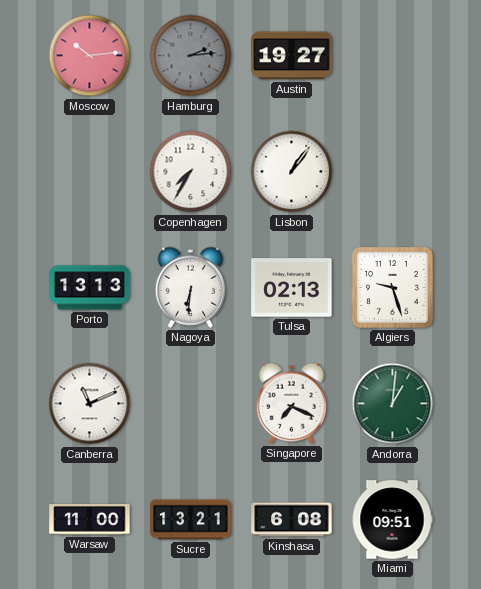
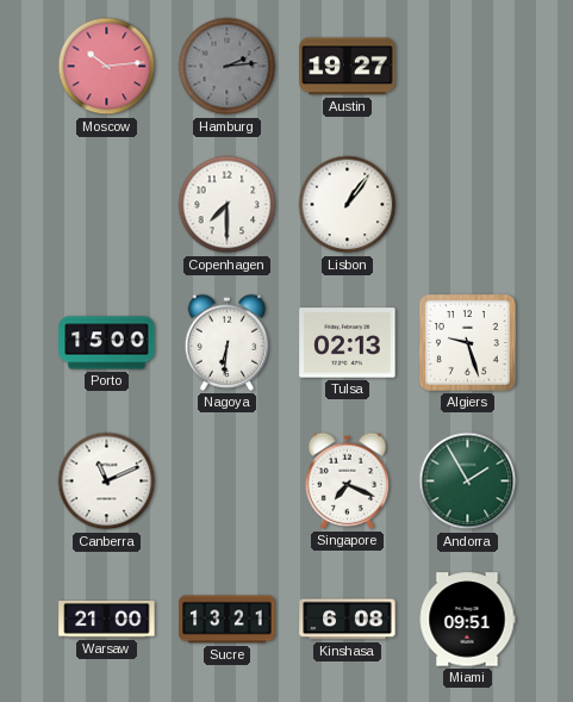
Copenhagen: 7:35 -> 7:30
Porto: 13:13 -> 15:00
Andorra: 1:01 -> 1:55
Warsaw: 11:00 -> 21:00
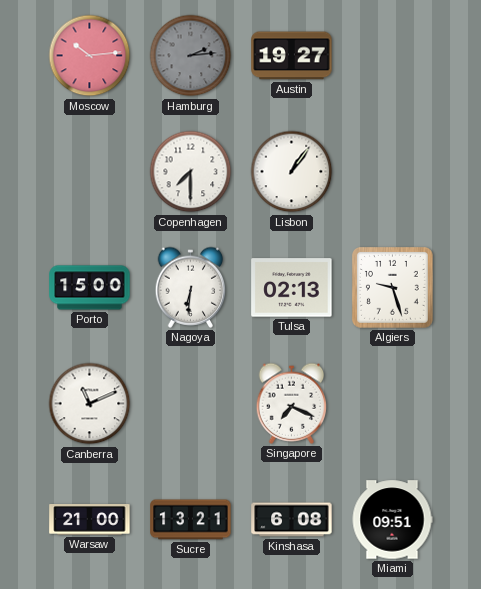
Andorra: 1:55 -> none
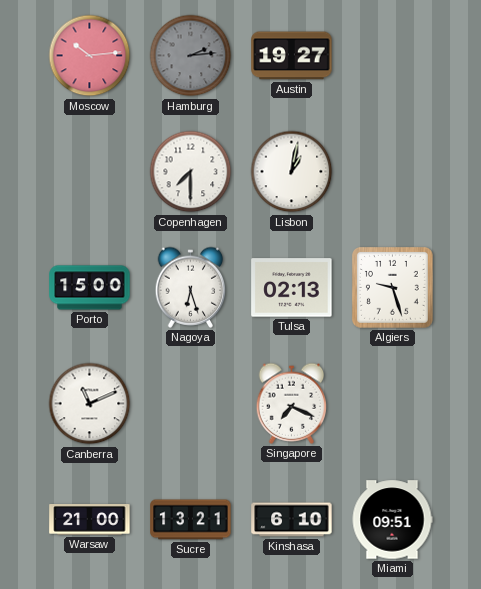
Lisbon: 1:06 -> 1:02
Nagoya: 6:31 -> 6:27
Kinshasa: 6:08 -> 6:10
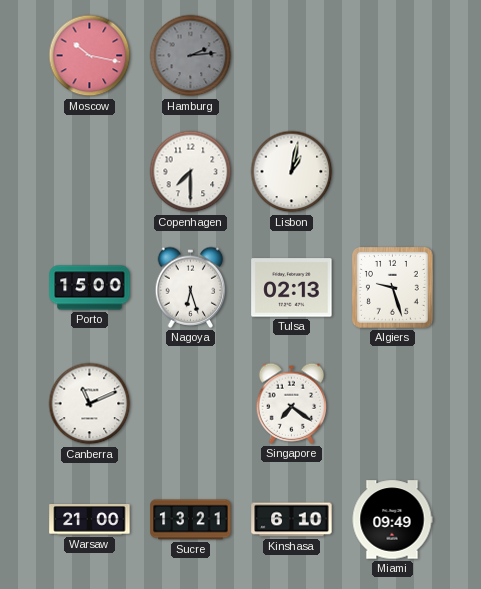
Moscow: 10:14 -> 10:17
Austin: 19:27 -> none
Singapore: 7:19 -> 7:21
Miami: 09:51 -> 09:49
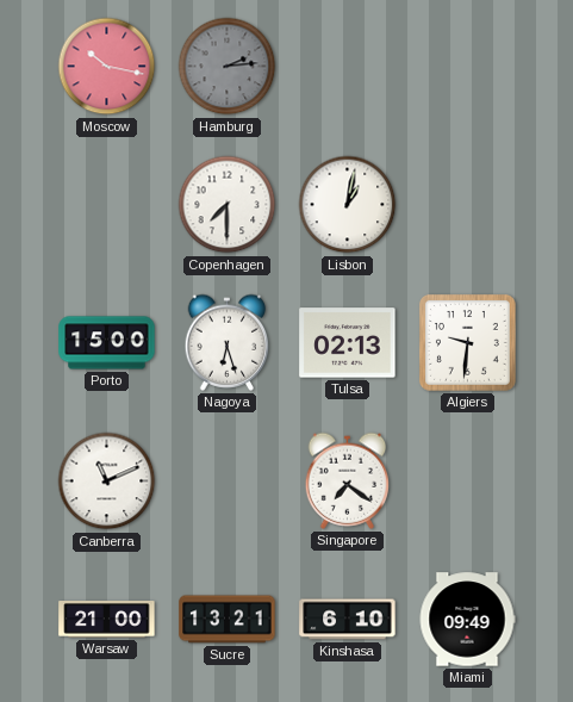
Algiers: 9:27 -> 9:31
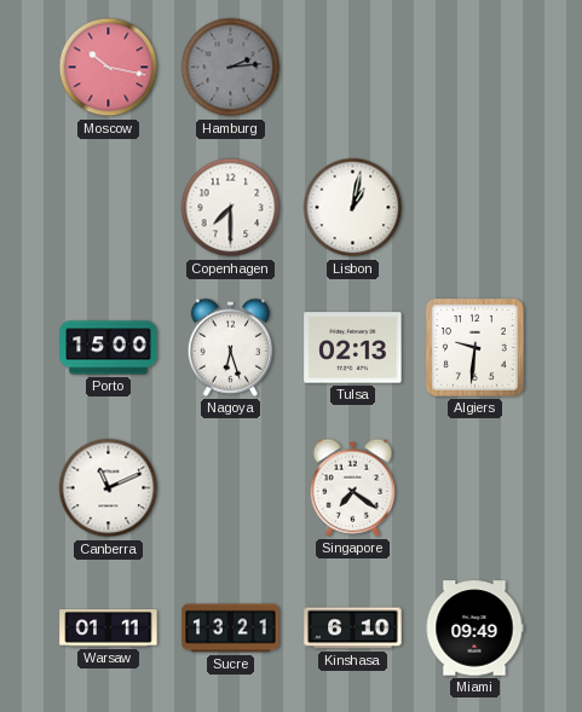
Warsaw: 21:00 -> 01:11
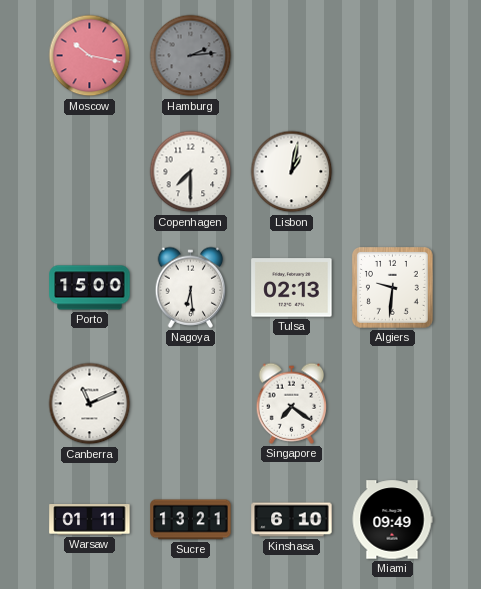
Nagoya: 6:27 -> 6:29
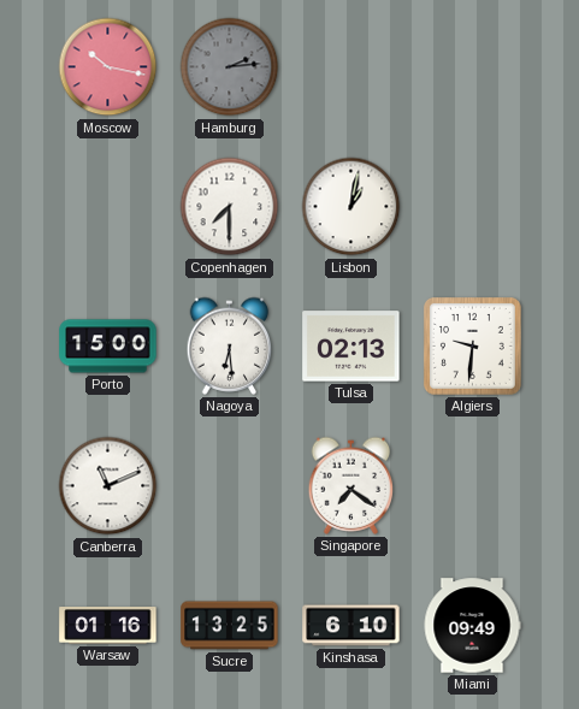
Warsaw: 01:11 -> 01:16
Sucre: 13:21 -> 13:25
